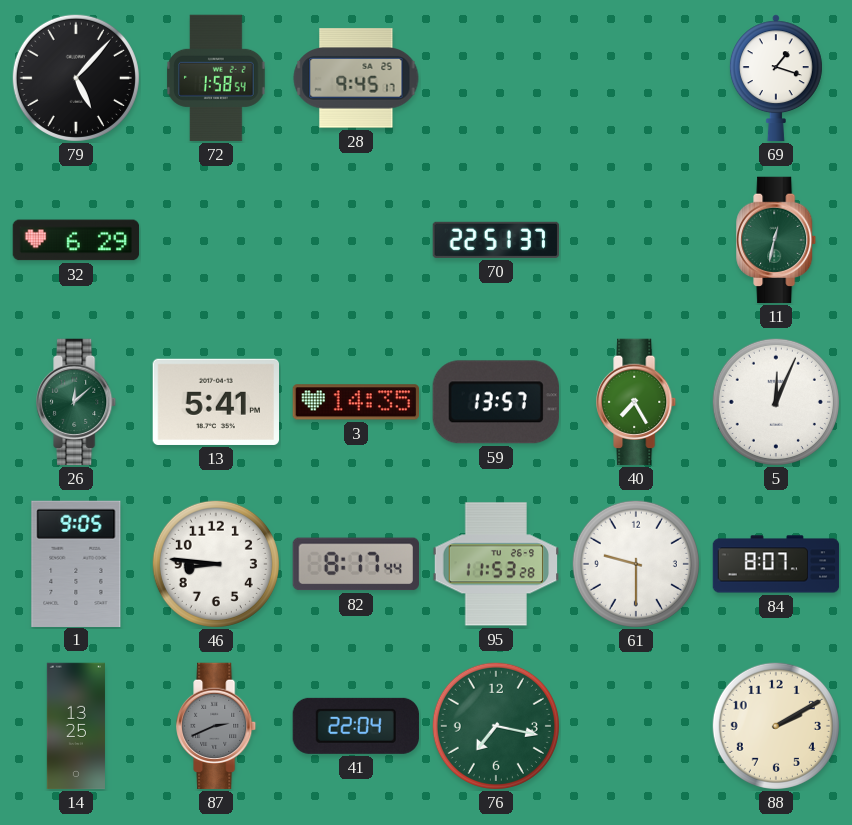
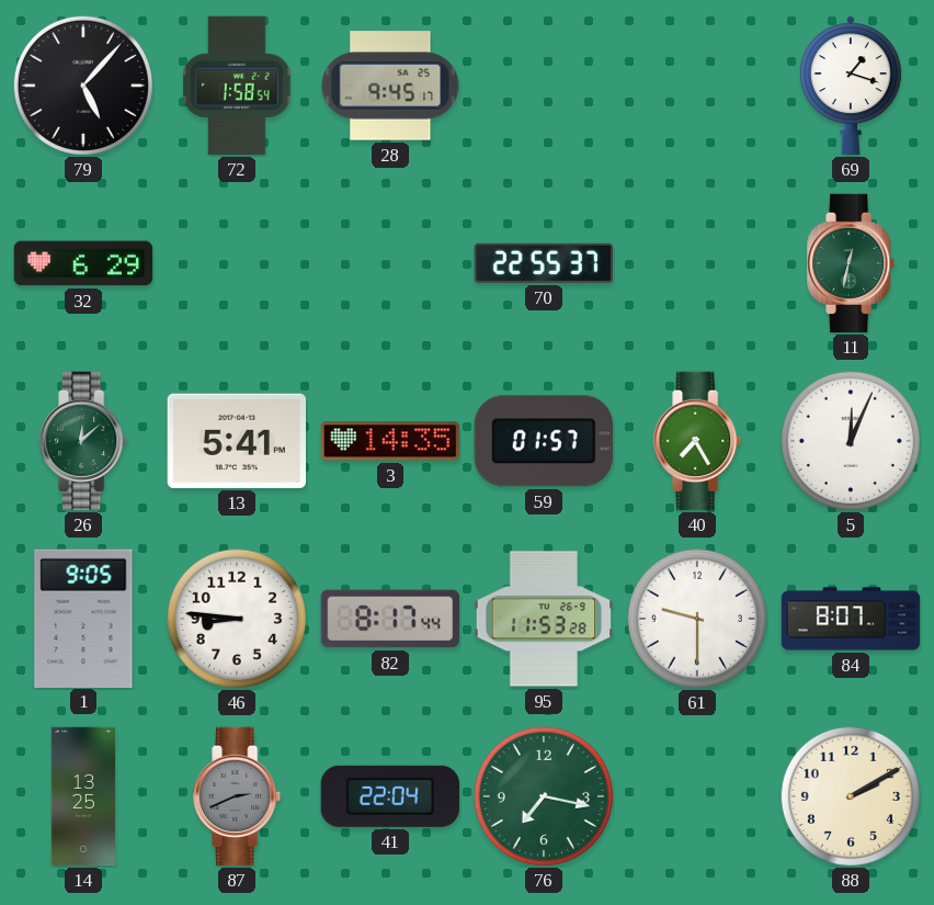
70: 22:51 -> 22:55
59: 13:57 -> 01:57
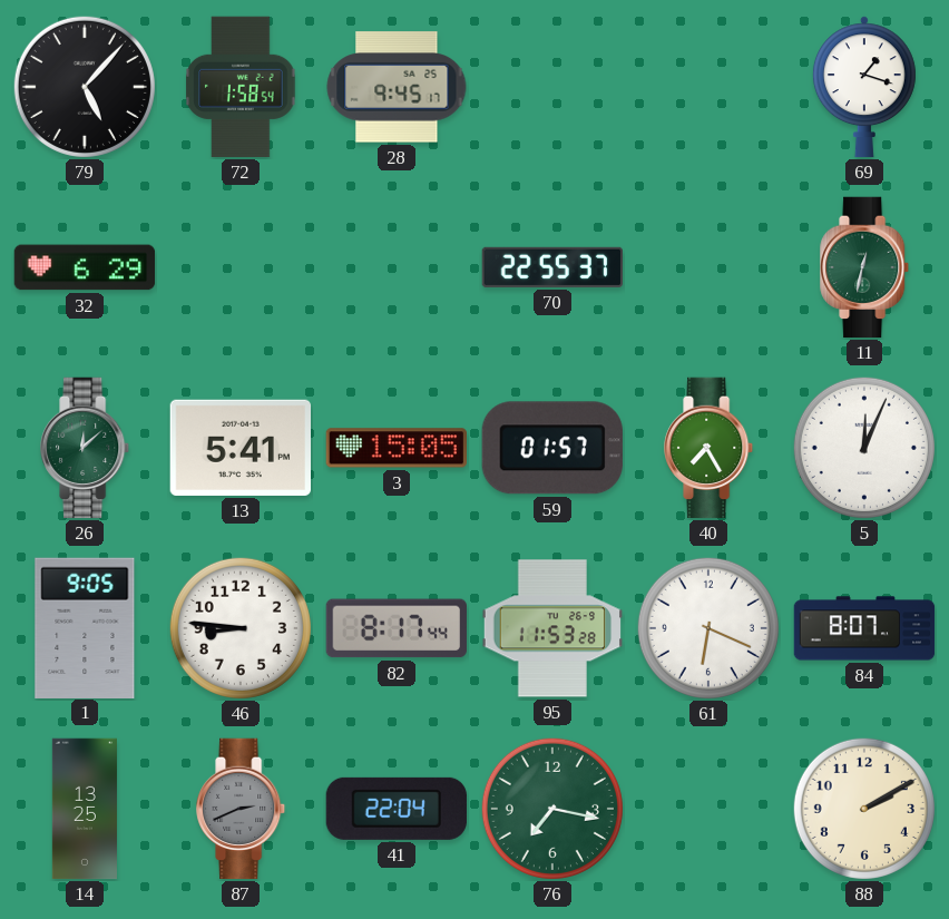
3: 14:35 -> 15:05
61: 9:30 -> 6:19
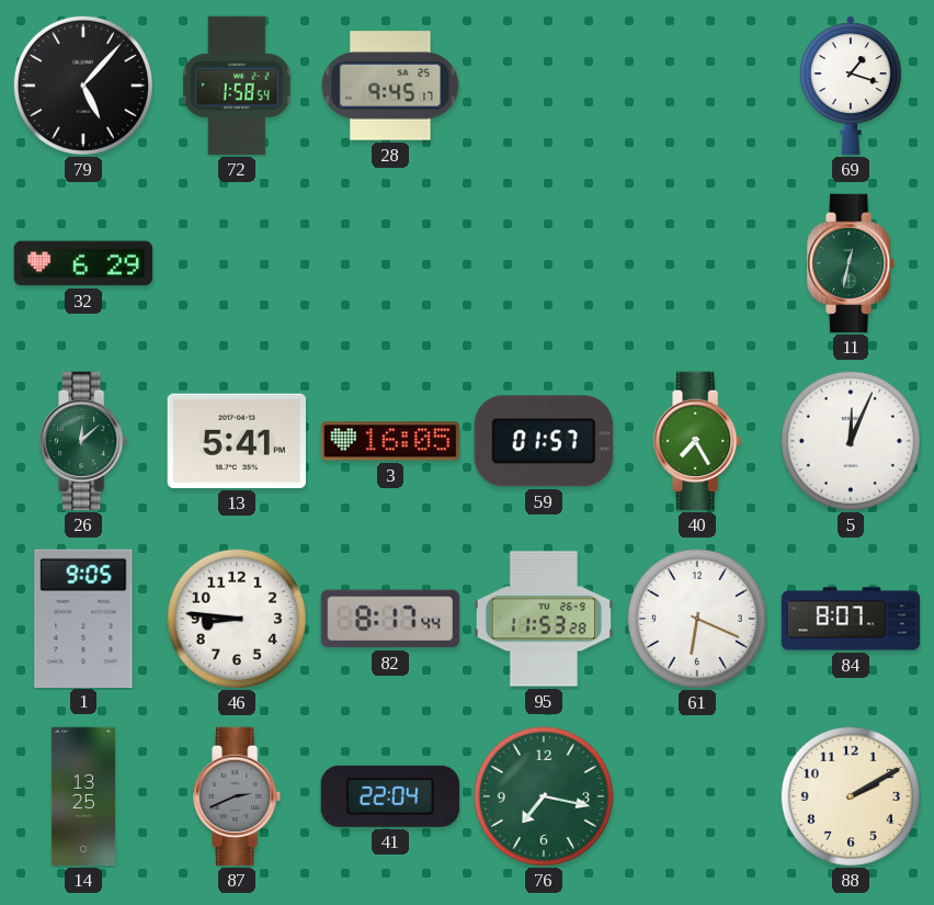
70: 22:55 -> none
3: 15:05 -> 16:05
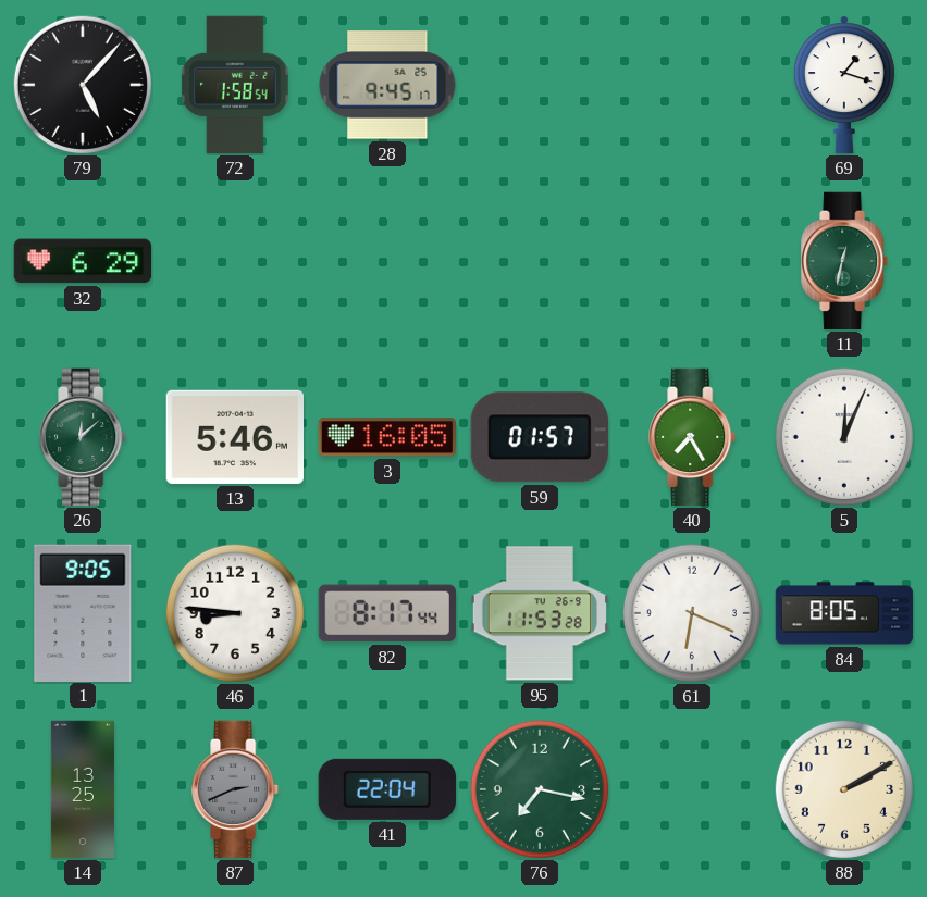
13: 5:41 -> 5:46
84: 8:07 -> 8:05
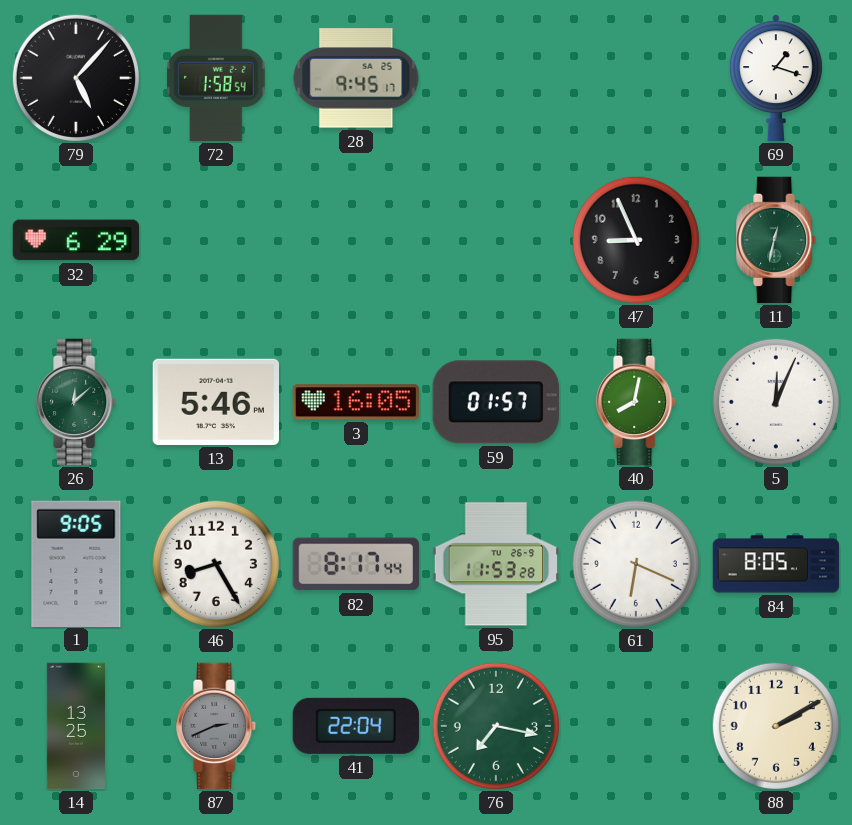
47: none -> 8:56
40: 7:25 -> 8:02
46: 8:46 -> 8:25
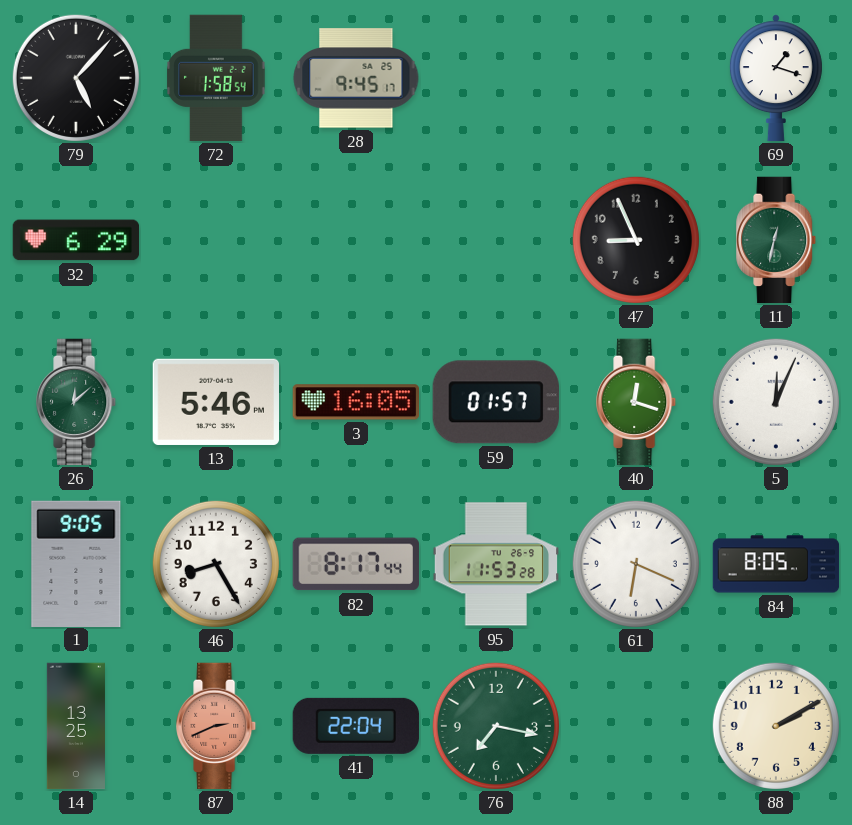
40: 8:02 -> 12:18
87 dial: grey -> salmon
